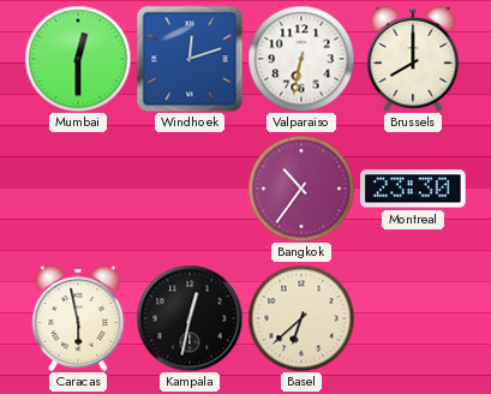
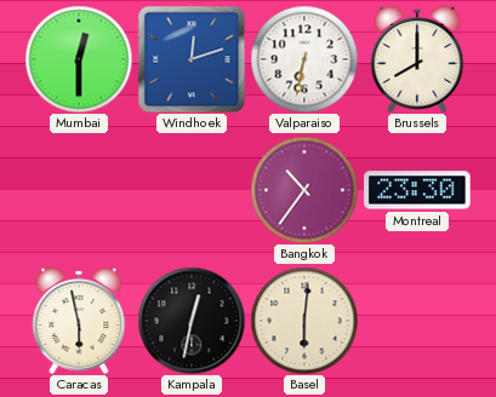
Basel: 6:38 -> 6:01
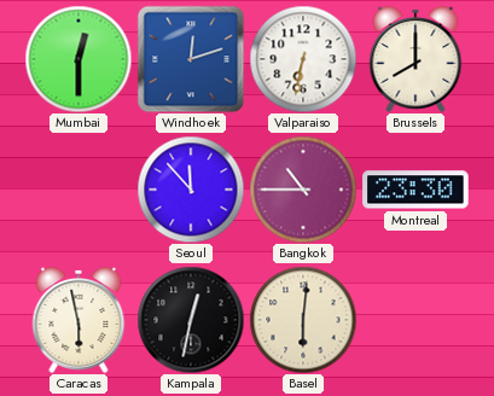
Seoul: none -> 11:53
Bangkok: 10:36 -> 10:45
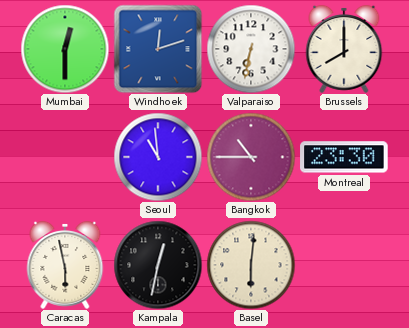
Seoul: 11:53 -> 10:59
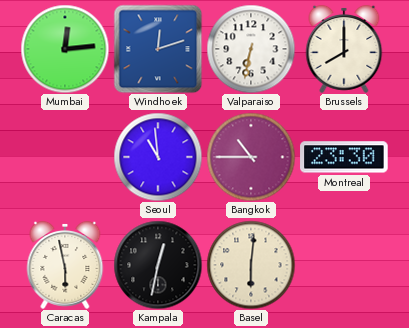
Mumbai: 12:30 -> 12:14
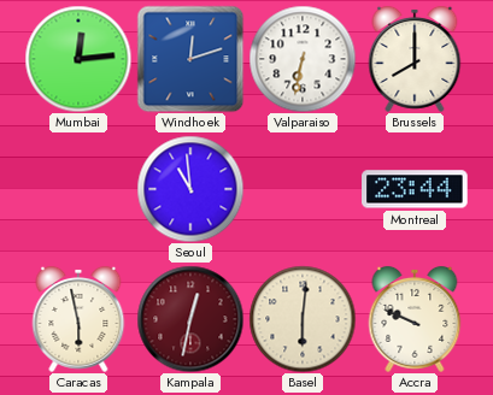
Bangkok: 10:45 -> none
Montreal: 23:30 -> 23:44
Kampala dial: black -> burgundy
Accra: none -> 9:49
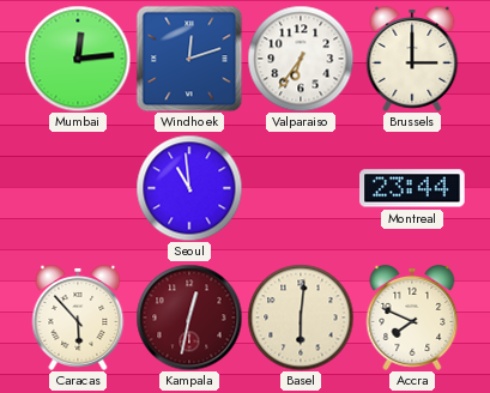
Valparaiso: 6:32 -> 6:36
Brussels: 8:00 -> 3:00
Caracas: 5:58 -> 5:53
Accra: 9:49 -> 7:49
